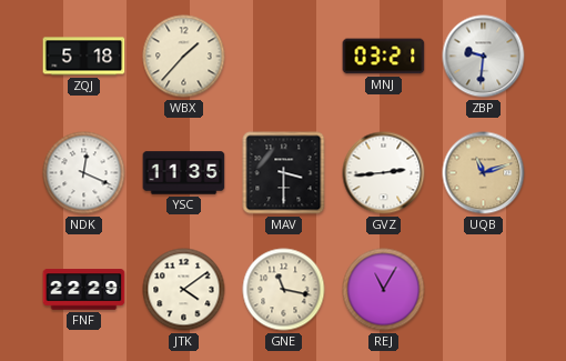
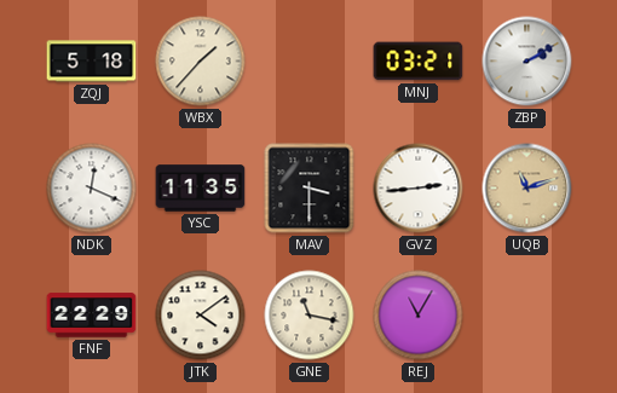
ZBP: 9:31 -> 2:10
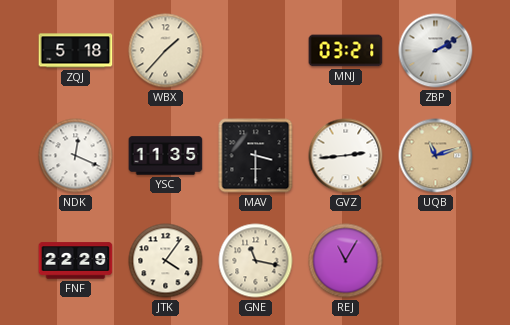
JTK: 4:09 -> 4:06
